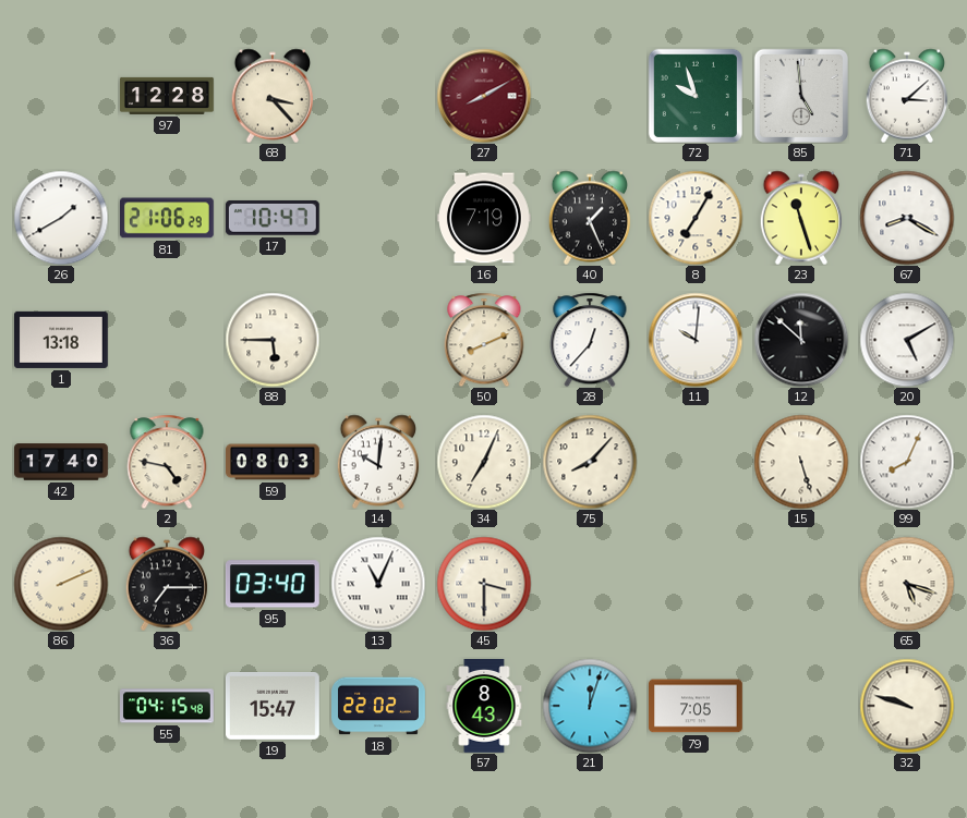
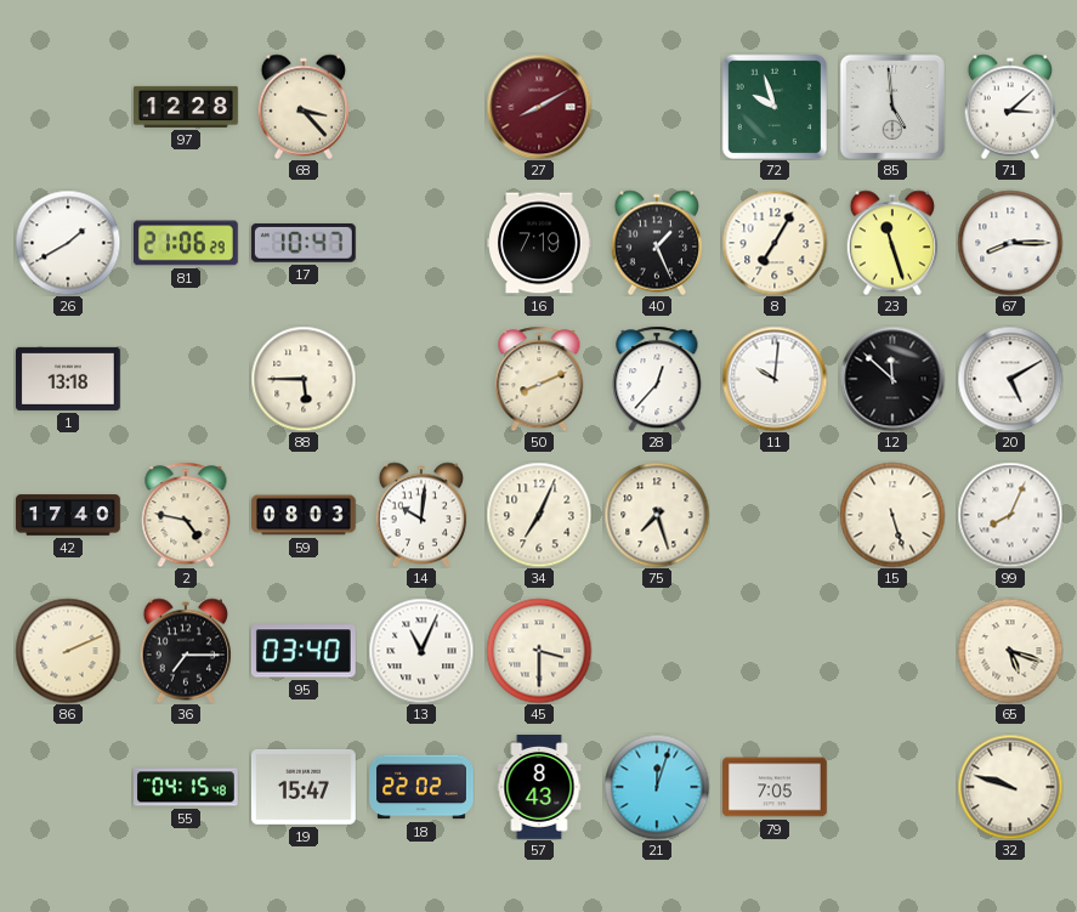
67: 8:20 -> 8:15
75: 8:07 -> 7:27
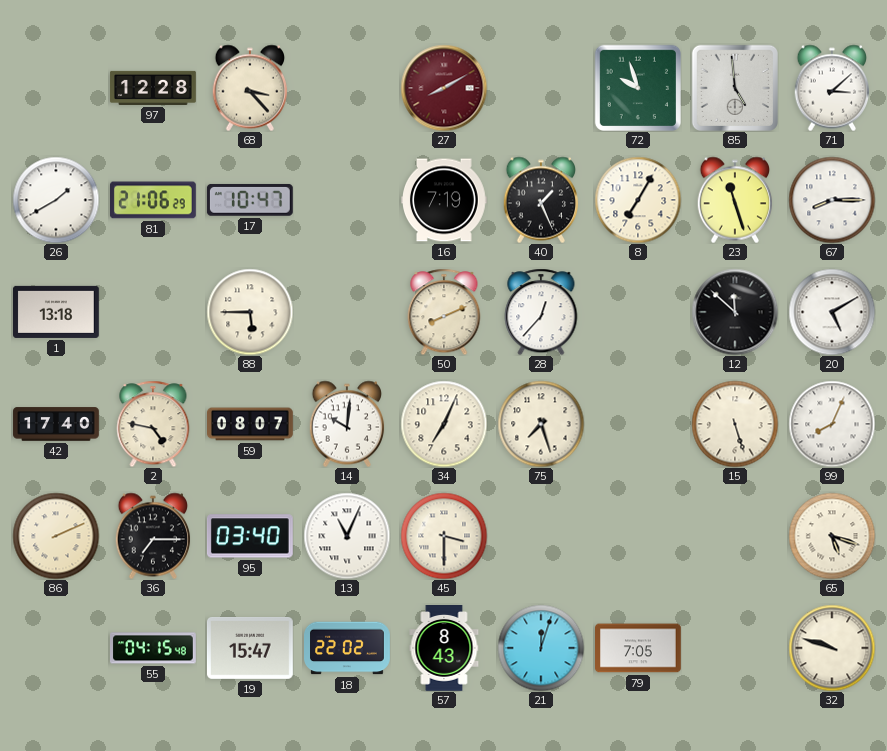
11: 10:01 -> none
59: 08:03 -> 08:07
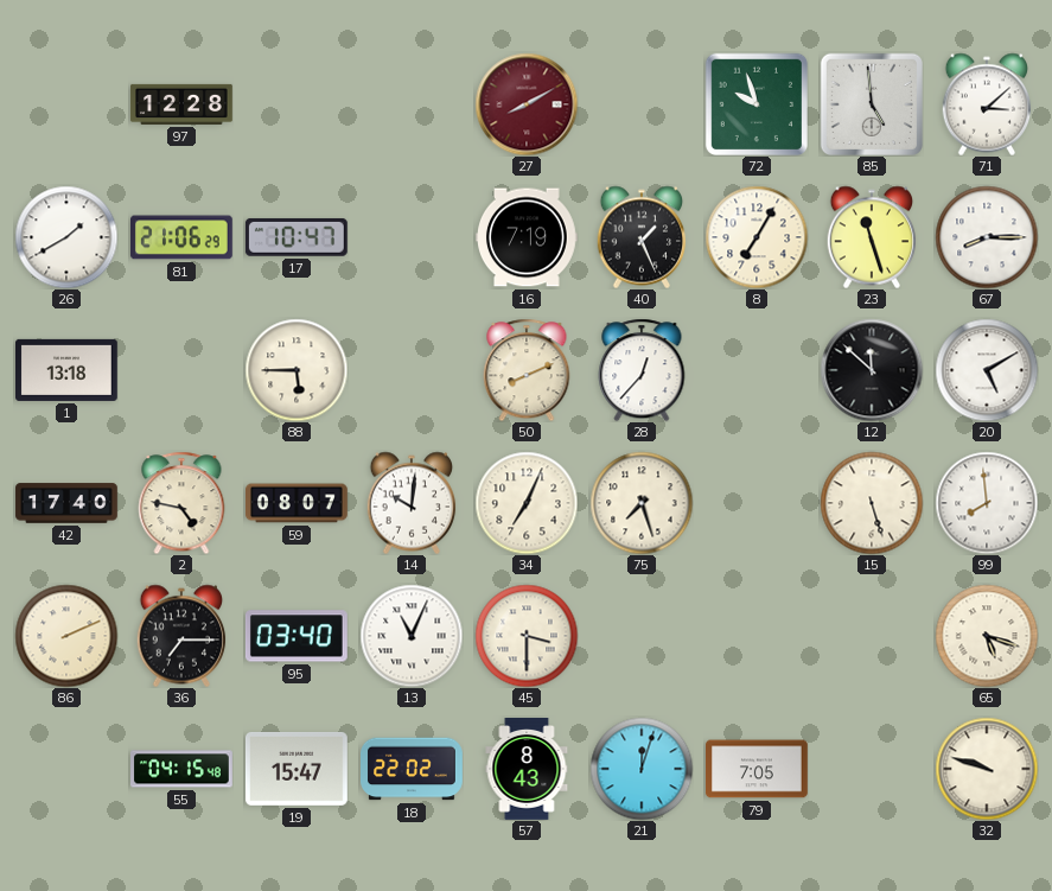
68: 3:23 -> none
99: 8:04 -> 7:59
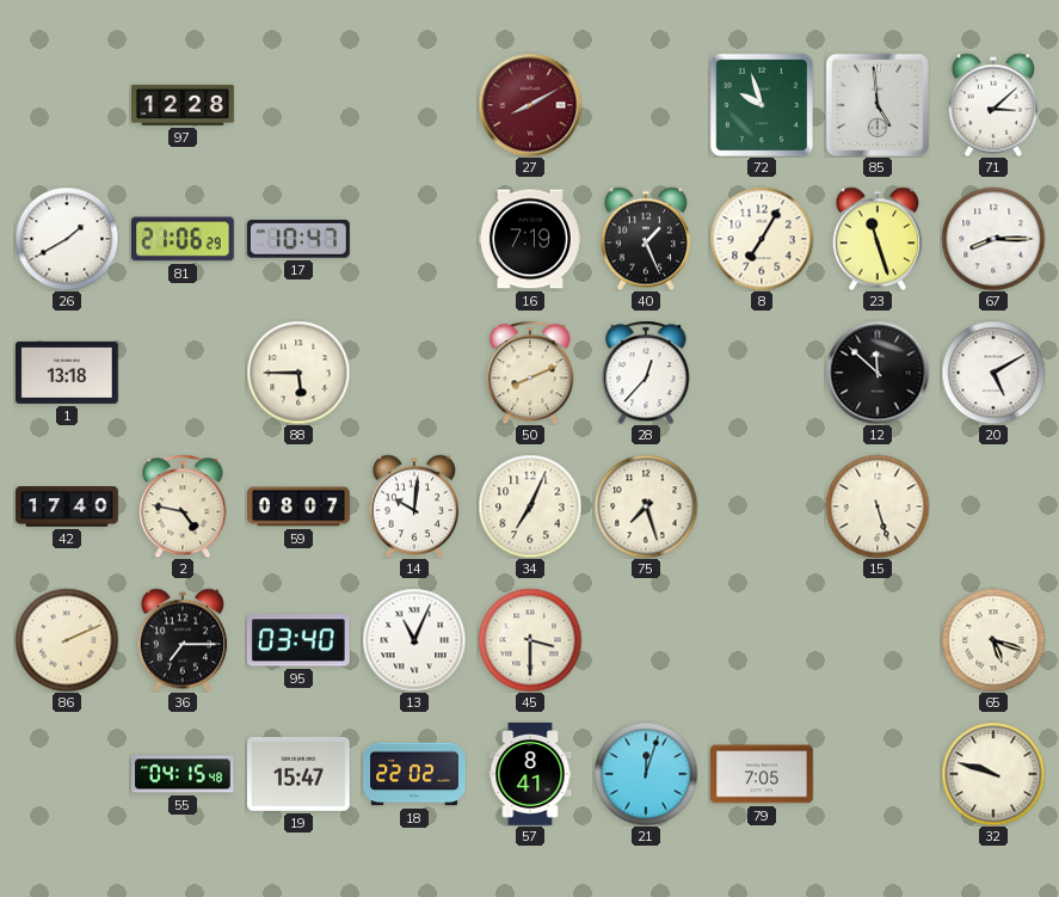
99: 7:59 -> none
57: 8:43 -> 8:41
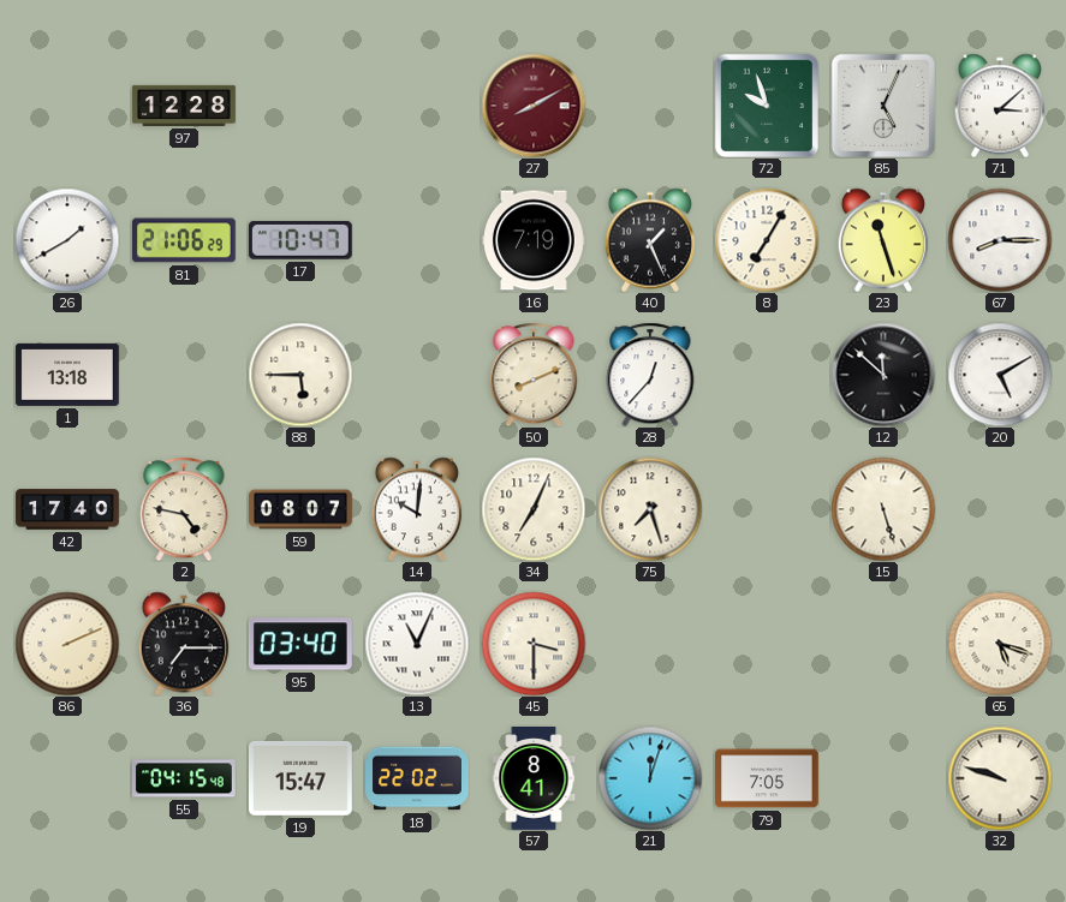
85: 4:59 -> 5:04
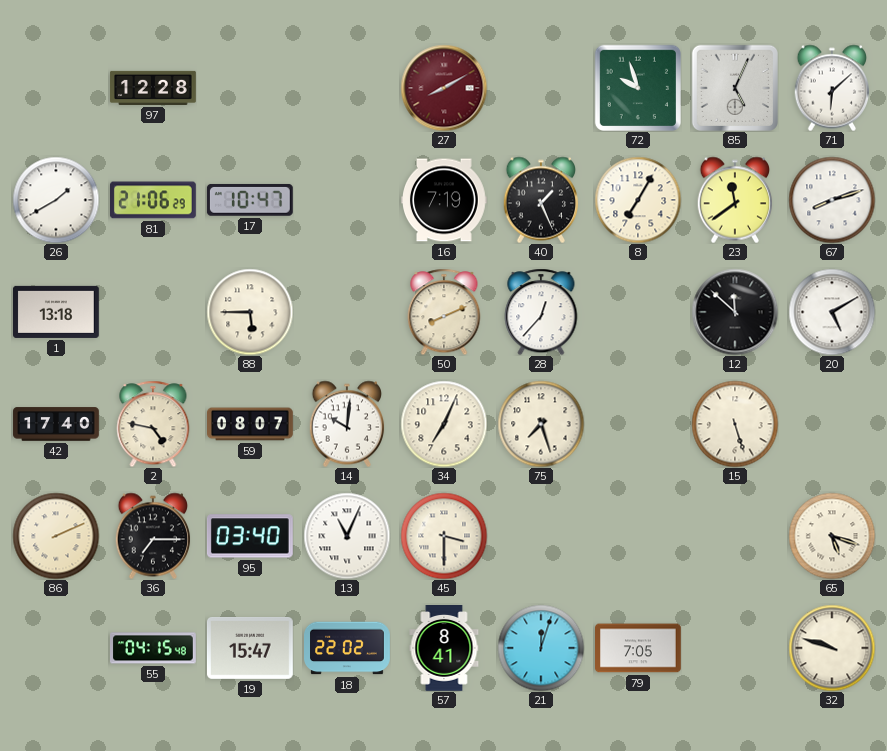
71: 3:08 -> 6:08
23: 11:27 -> 11:39
67: 8:15 -> 8:12
